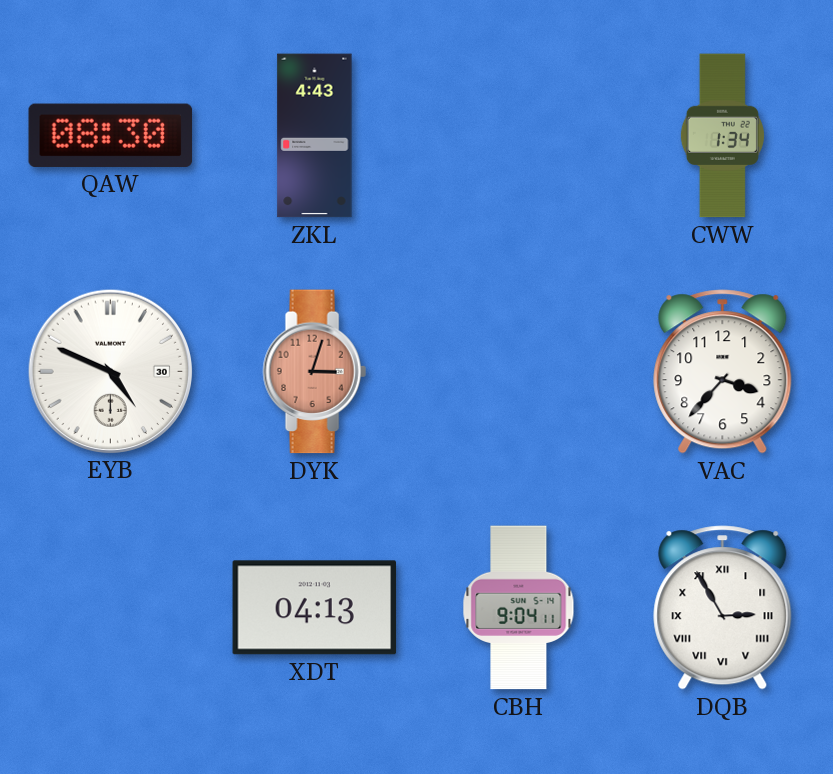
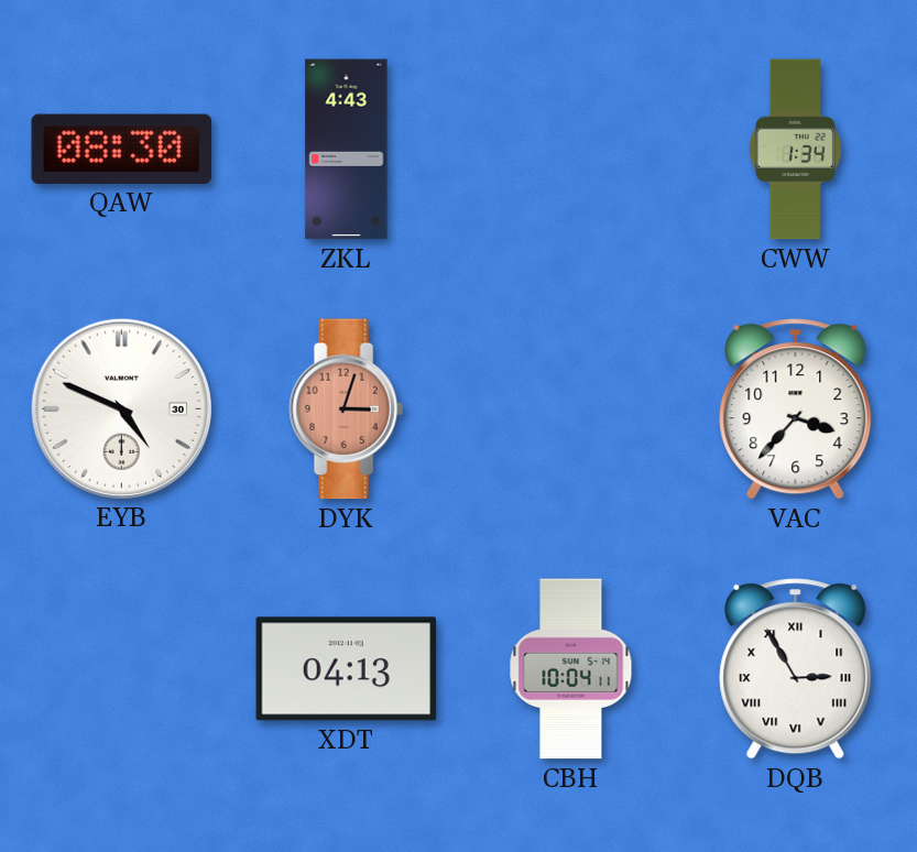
CBH: 9:04 -> 10:04
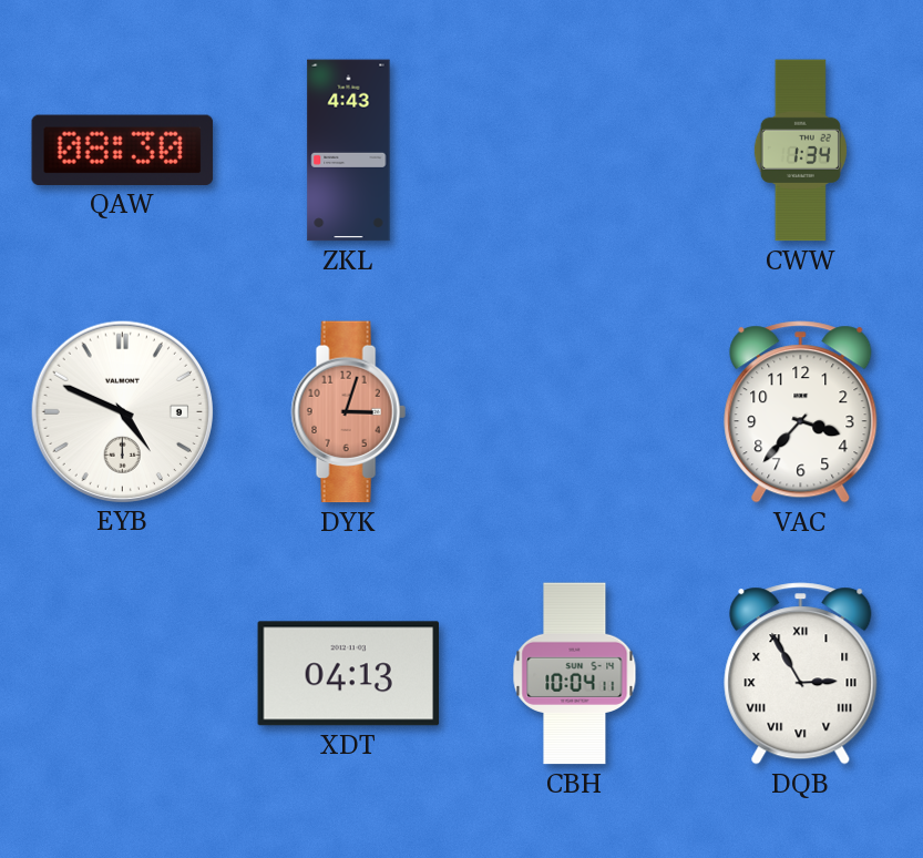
EYB date: 30 -> 9
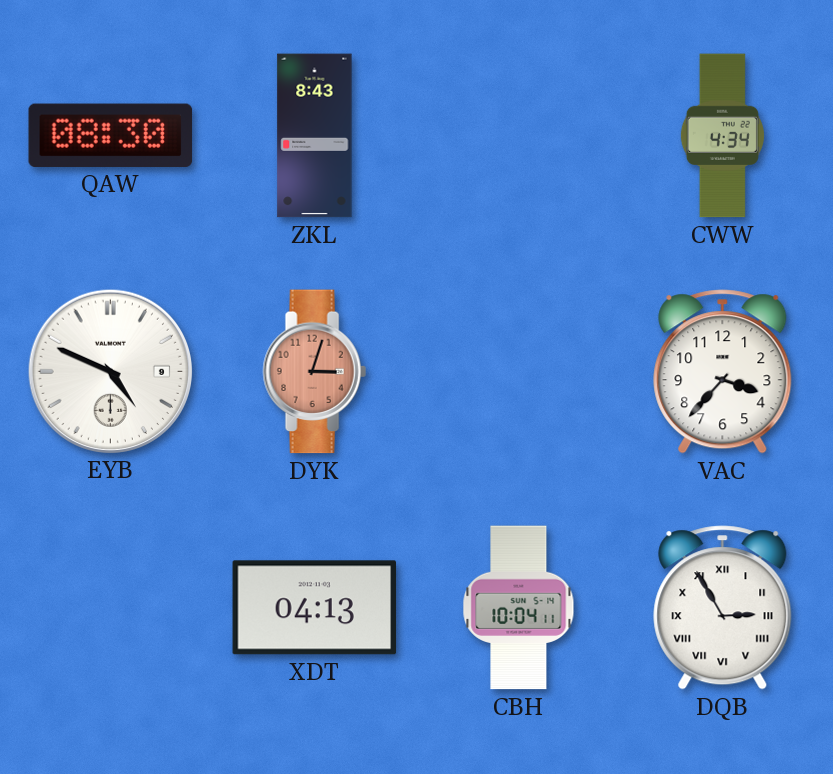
ZKL: 4:43 -> 8:43
CWW: 1:34 -> 4:34
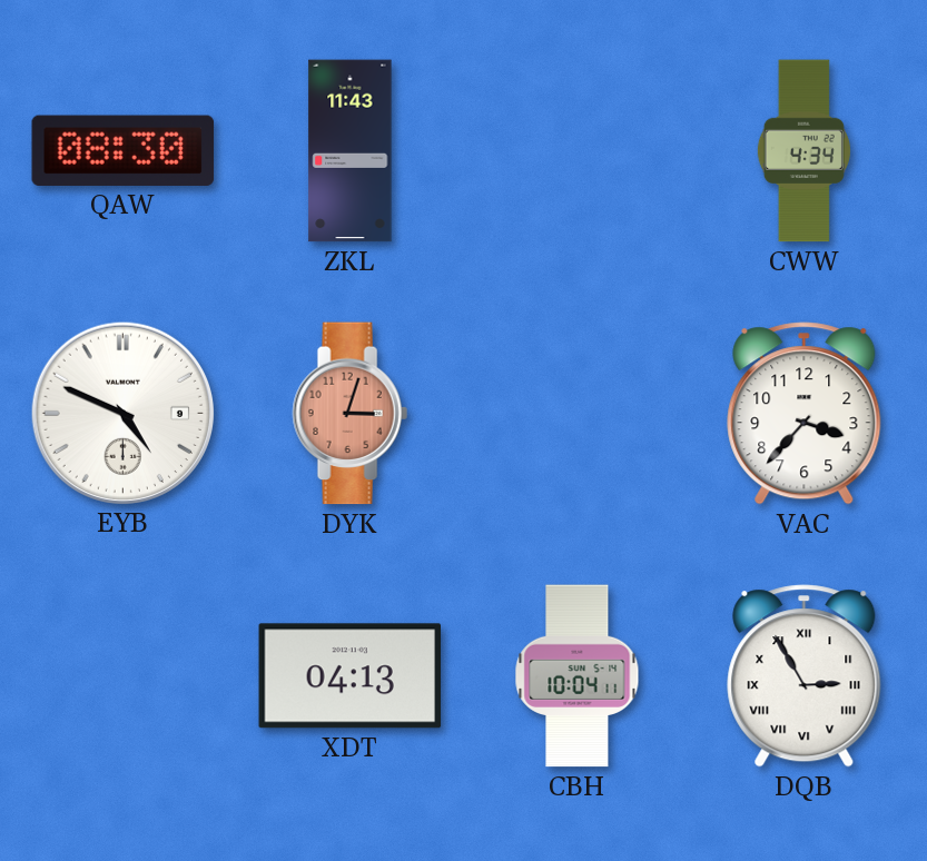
ZKL: 8:43 -> 11:43
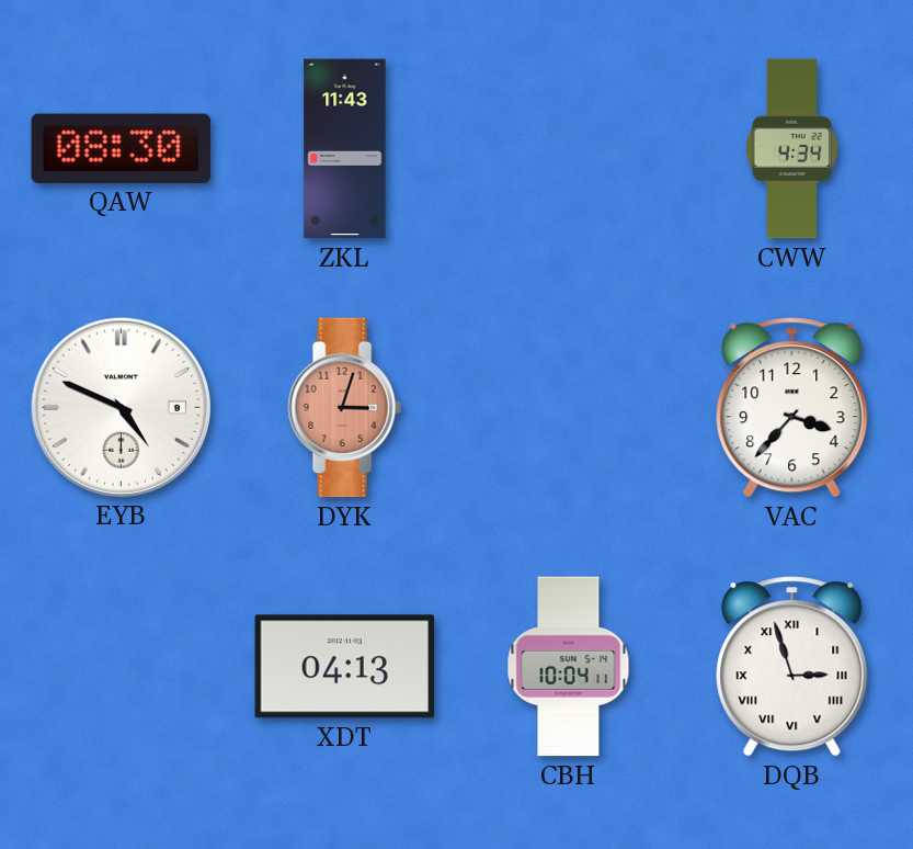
DQB: 2:55 -> 2:57
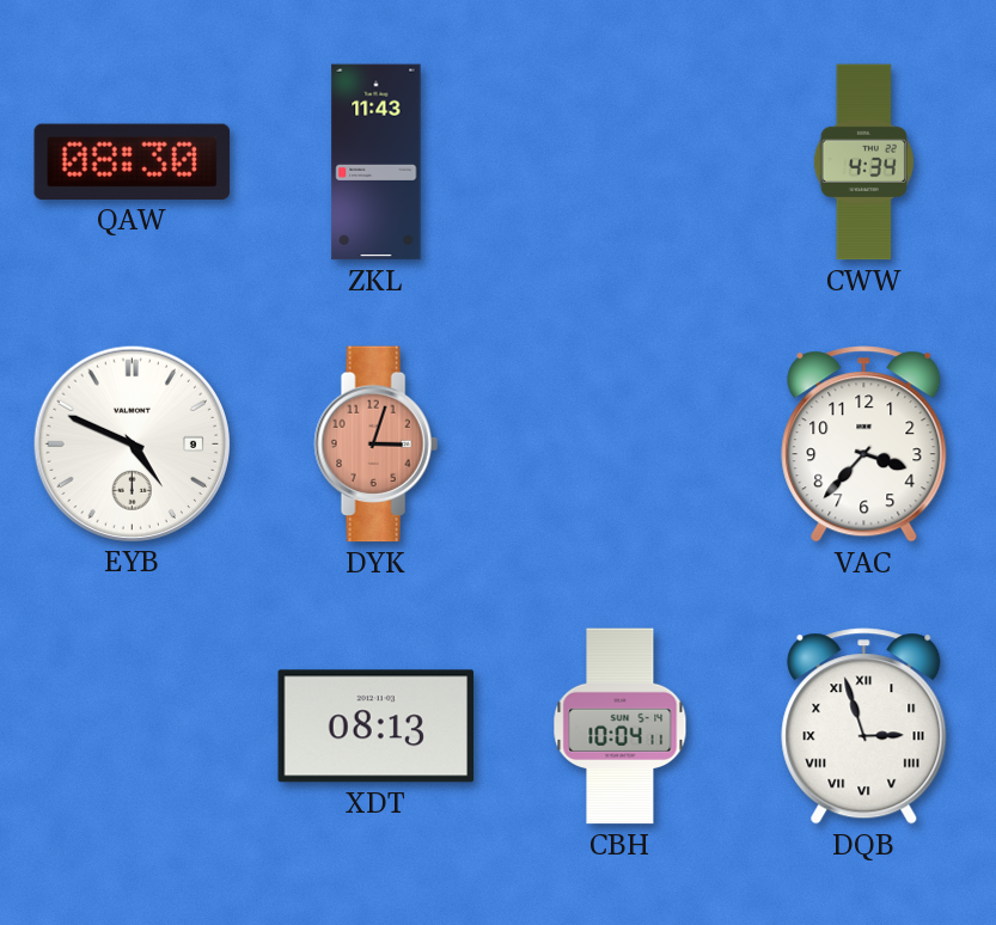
XDT: 04:13 -> 08:13
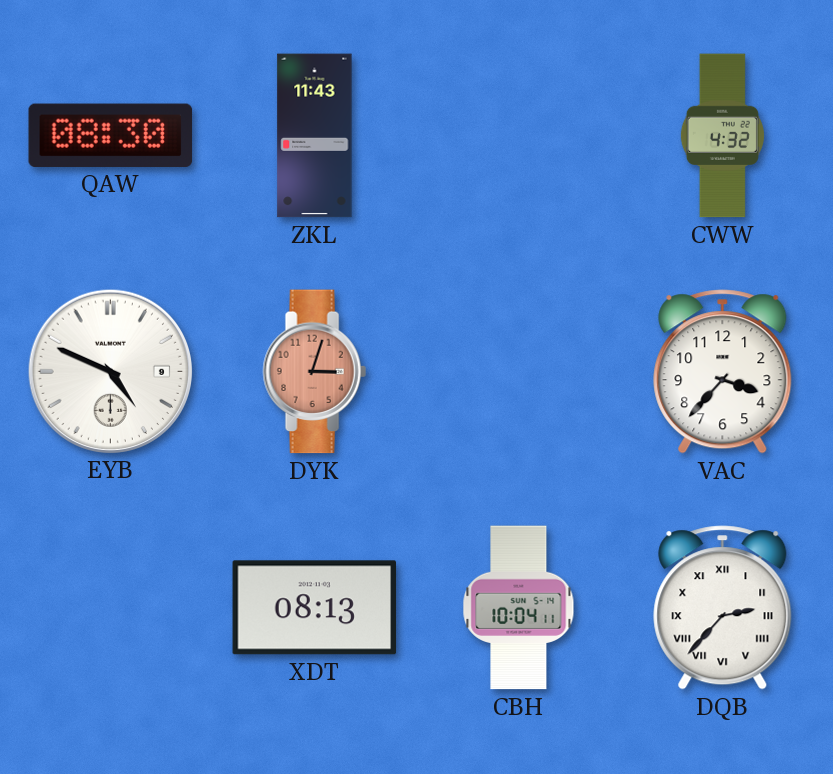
CWW: 4:34 -> 4:32
DQB: 2:57 -> 2:37
